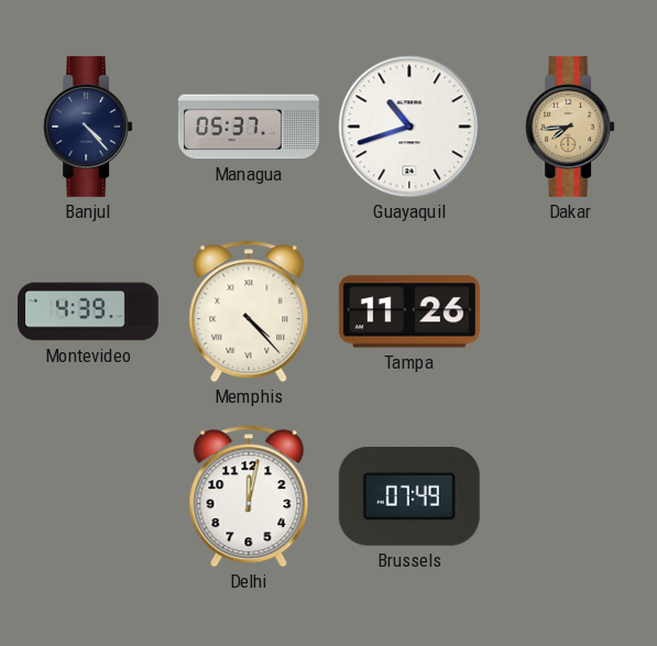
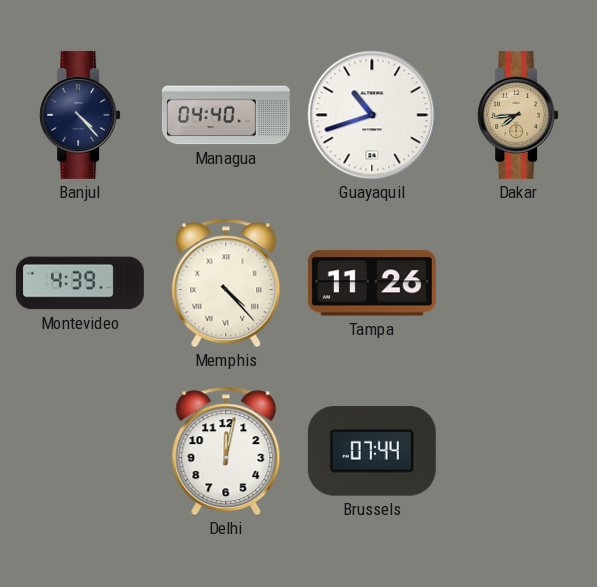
Managua: 05:37 -> 04:40
Brussels: 07:49 -> 07:44
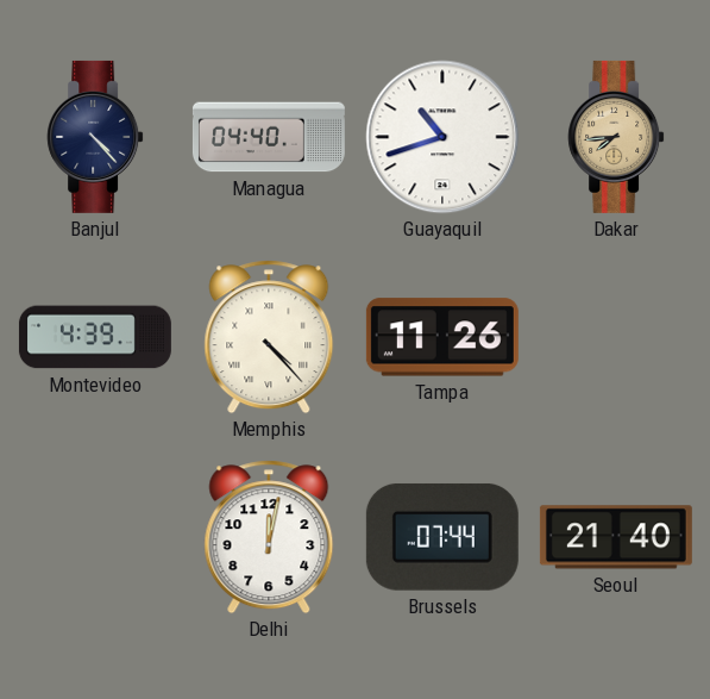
Seoul: none -> 21:40
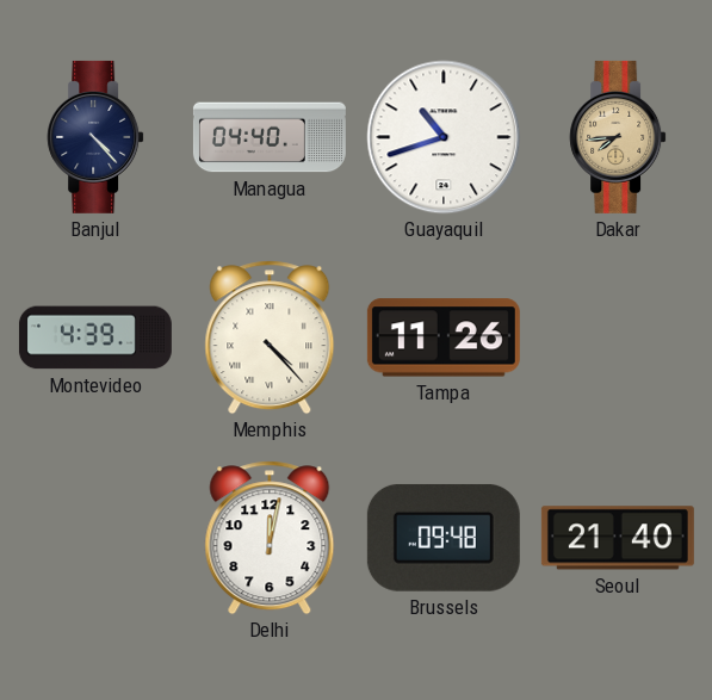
Brussels: 07:44 -> 09:48
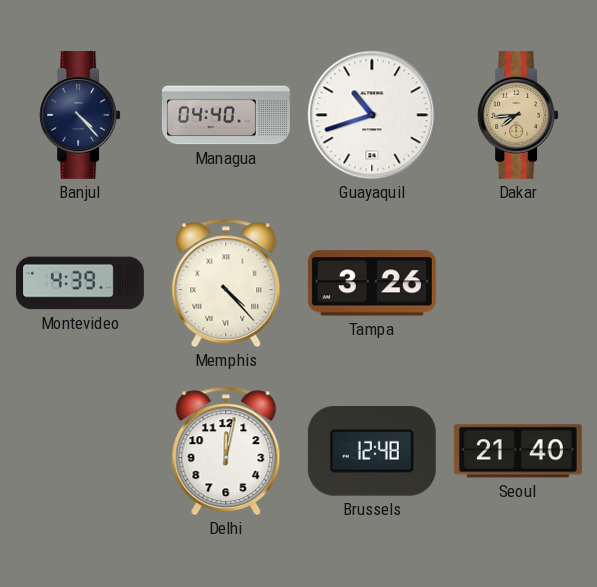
Tampa: 11:26 -> 3:26
Brussels: 09:48 -> 12:48
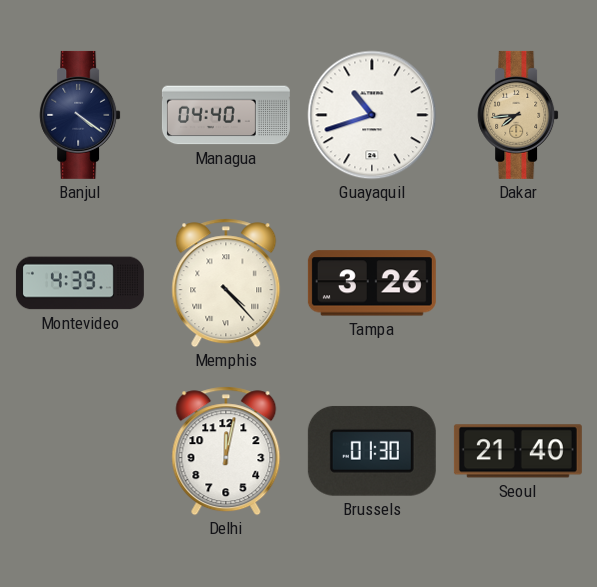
Banjul: 4:23 -> 4:21
Brussels: 12:48 -> 01:30
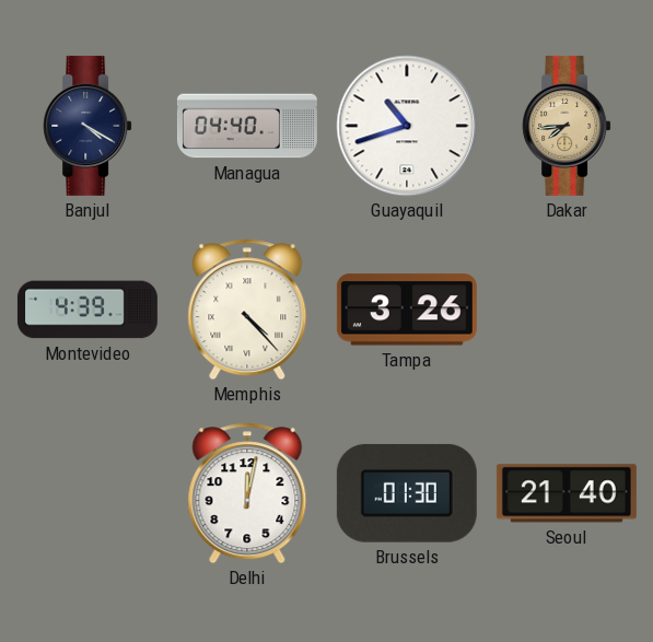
Banjul: 4:21 -> 4:20
